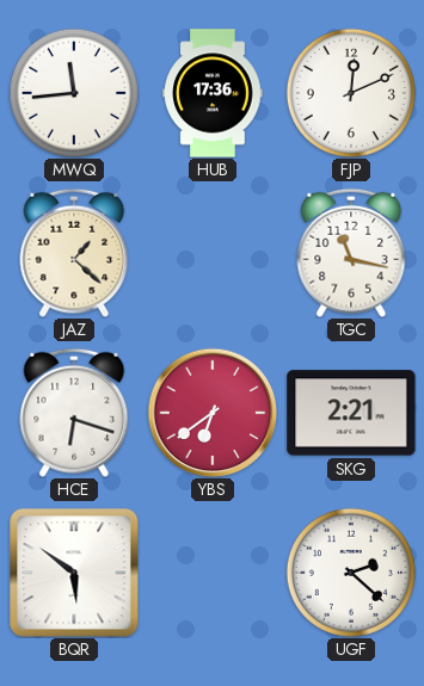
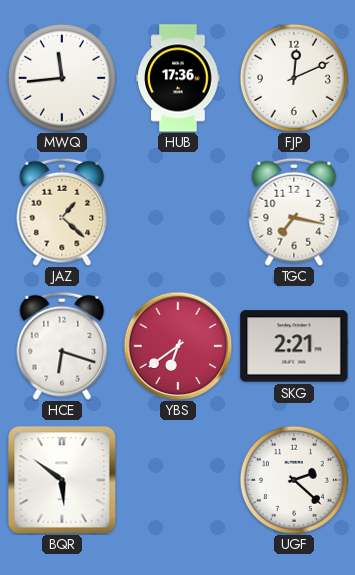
TGC: 11:17 -> 7:17
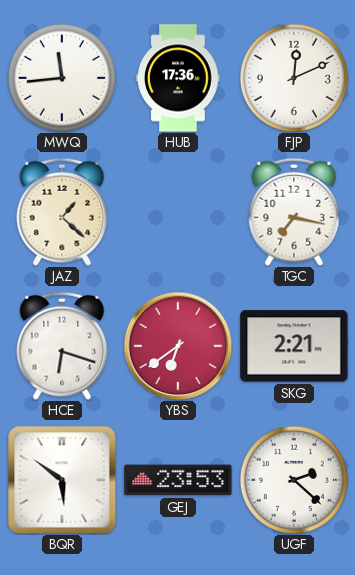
GEJ: none -> 23:53
